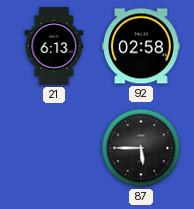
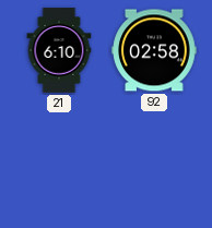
21: 6:13 -> 6:10
87: 5:45 -> none
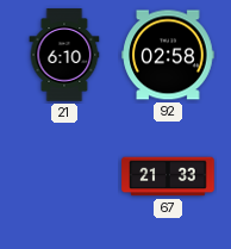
67: none -> 21:33
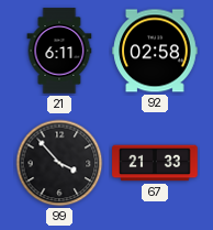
21: 6:10 -> 6:11
99: none -> 3:53
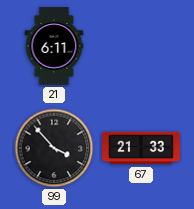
92: 02:58 -> none
